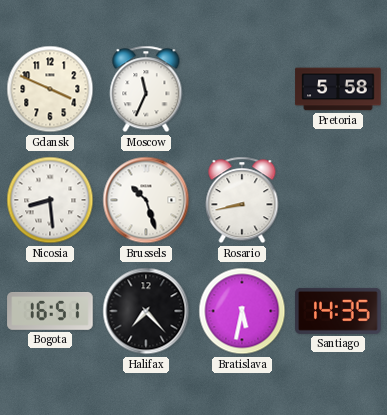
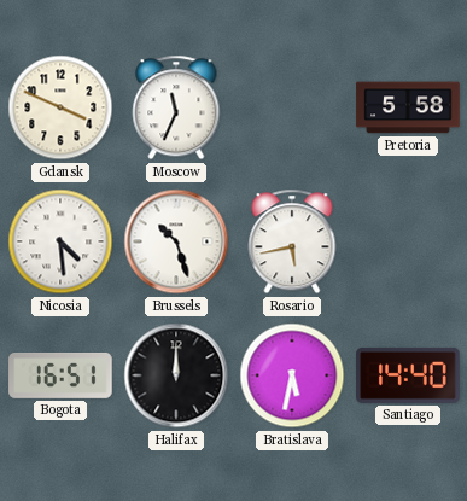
Nicosia: 8:29 -> 4:29
Rosario: 8:43 -> 5:43
Halifax: 7:23 -> 12:00
Santiago: 14:35 -> 14:40
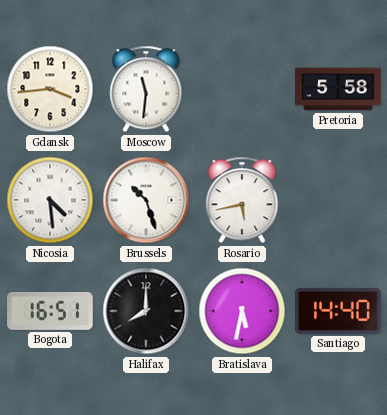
Gdansk: 3:49 -> 3:44
Moscow: 11:34 -> 11:31
Halifax: 12:00 -> 8:00
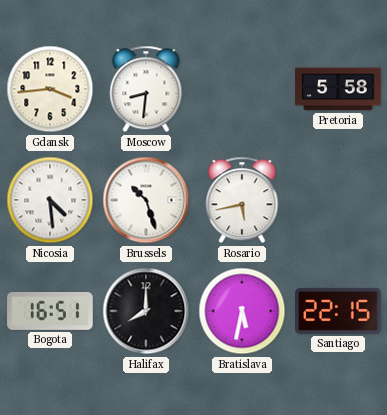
Moscow: 11:31 -> 8:31
Santiago: 14:40 -> 22:15
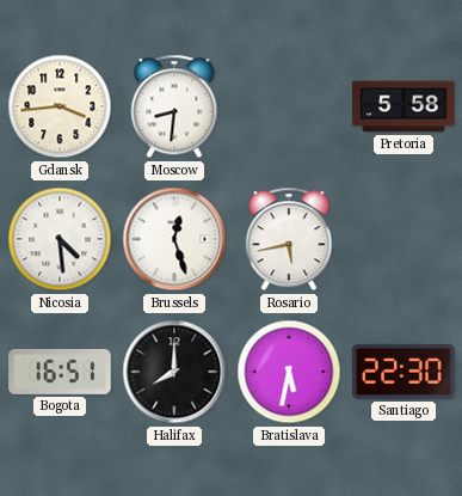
Brussels: 10:27 -> 12:27
Santiago: 22:15 -> 22:30
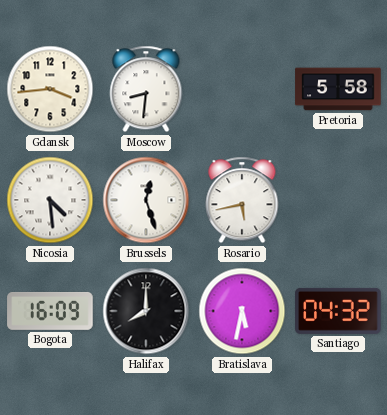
Bogota: 16:51 -> 16:09
Santiago: 22:30 -> 04:32
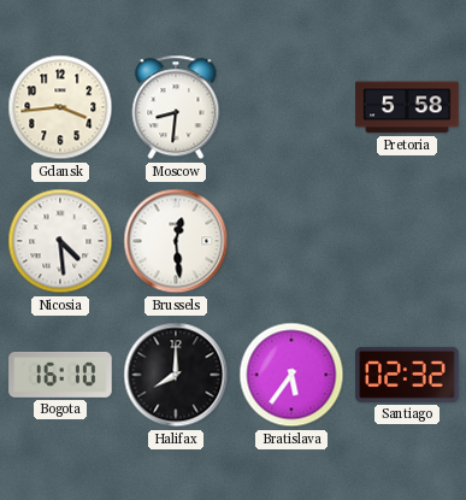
Brussels: 12:27 -> 12:29
Rosario: 5:43 -> none
Bogota: 16:09 -> 16:10
Bratislava: 5:32 -> 5:36
Santiago: 04:32 -> 02:32
